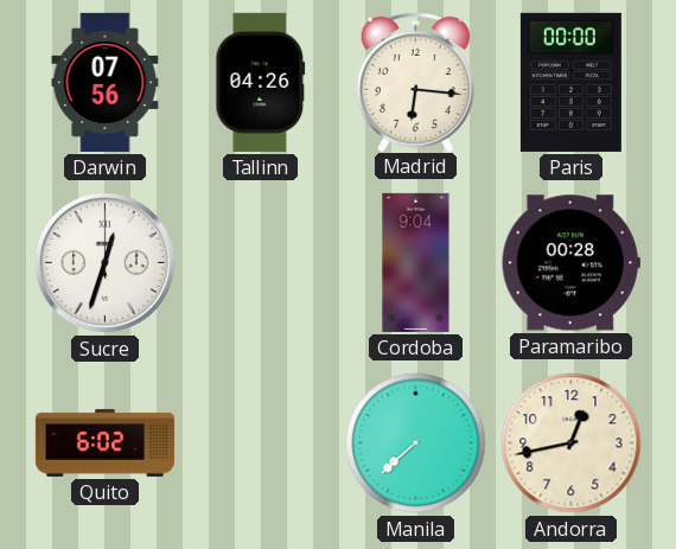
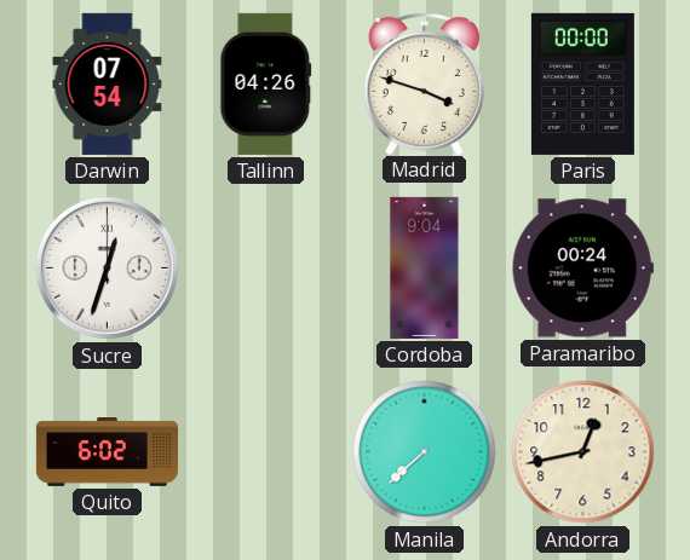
Darwin: 07:56 -> 07:54
Madrid: 6:16 -> 3:48
Paramaribo: 00:28 -> 00:24
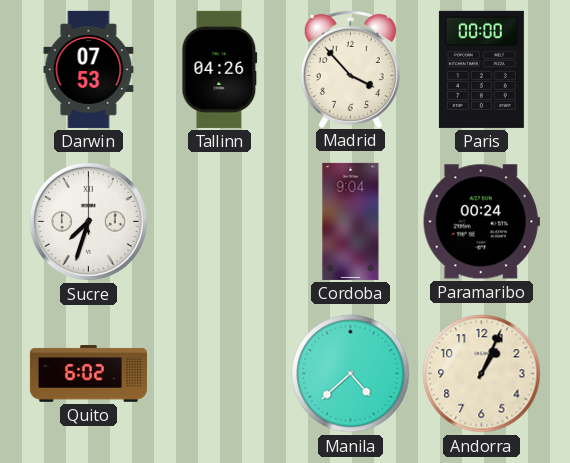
Darwin: 07:54 -> 07:53
Madrid: 3:48 -> 3:53
Sucre: 12:33 -> 7:33
Manila: 7:38 -> 4:38
Andorra: 12:43 -> 1:04
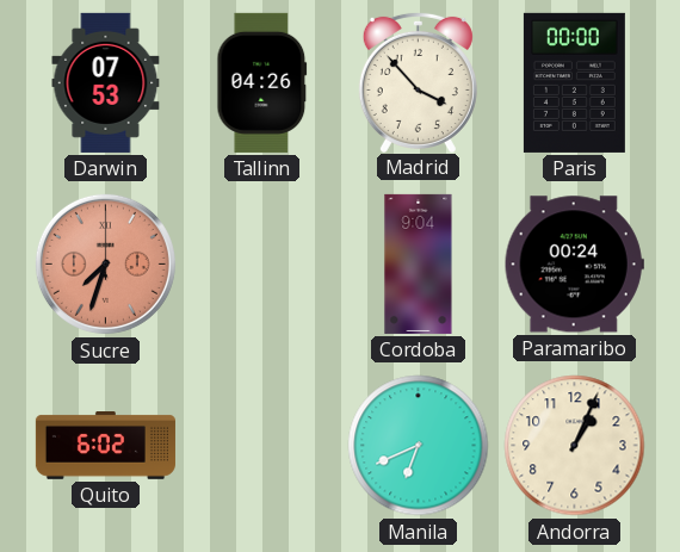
Sucre dial: white -> salmon
Manila: 4:38 -> 6:41
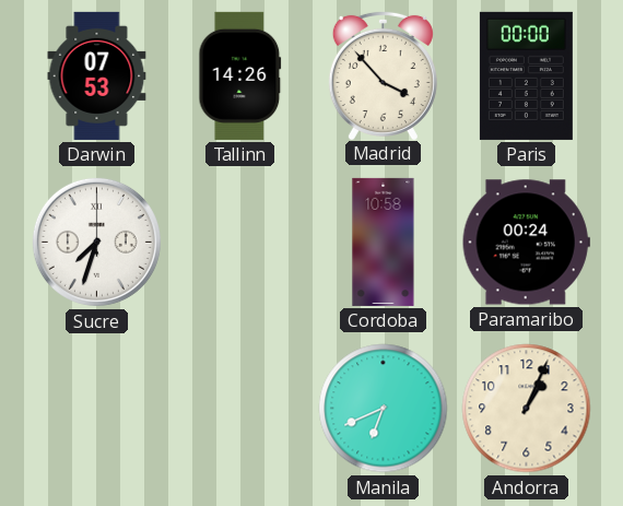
Tallinn: 04:26 -> 14:26
Sucre dial: salmon -> white
Cordoba: 9:04 -> 10:58
Quito: 6:02 -> none
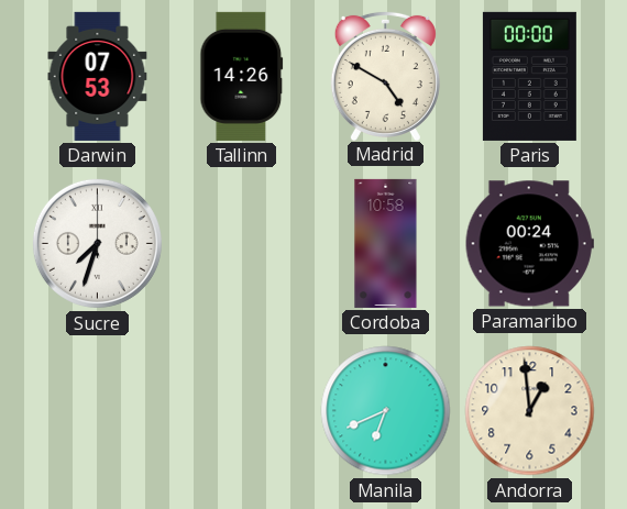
Madrid: 3:53 -> 4:50
Andorra: 1:04 -> 12:59
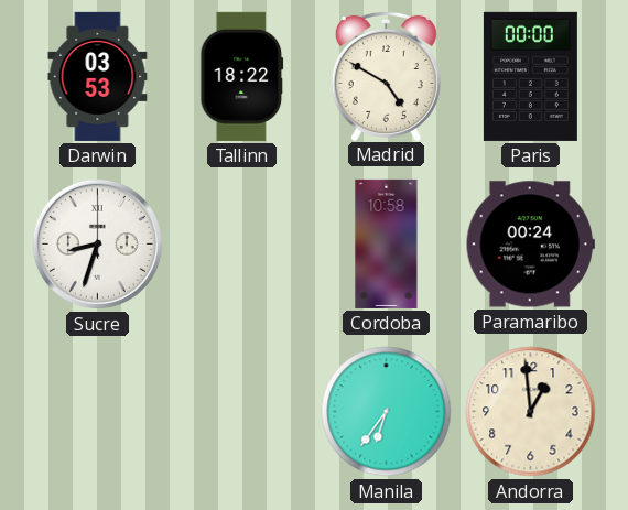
Darwin: 07:53 -> 03:53
Tallinn: 14:26 -> 18:22
Sucre: 7:33 -> 8:33
Manila: 6:41 -> 6:36
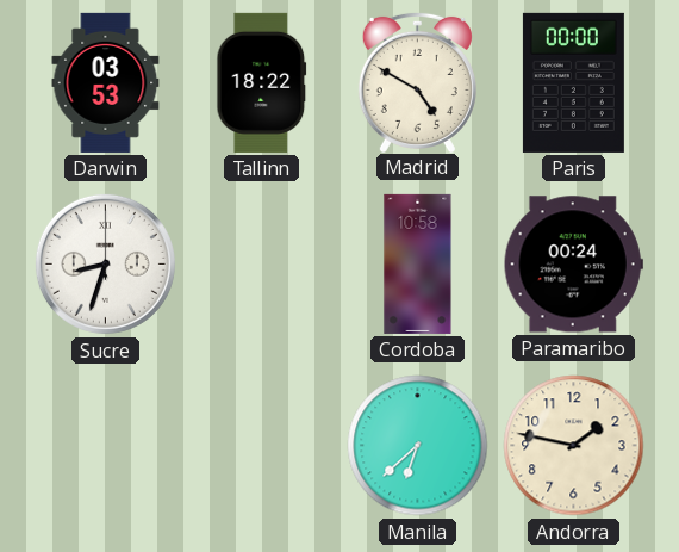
Manila: 6:36 -> 6:38
Andorra: 12:59 -> 1:47
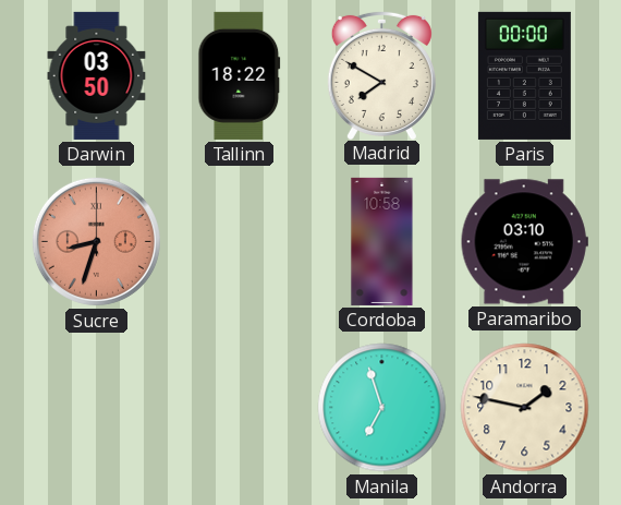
Darwin: 03:53 -> 03:50
Madrid: 4:50 -> 7:50
Sucre dial: white -> salmon
Paramaribo: 00:24 -> 03:10
Manila: 6:38 -> 6:57
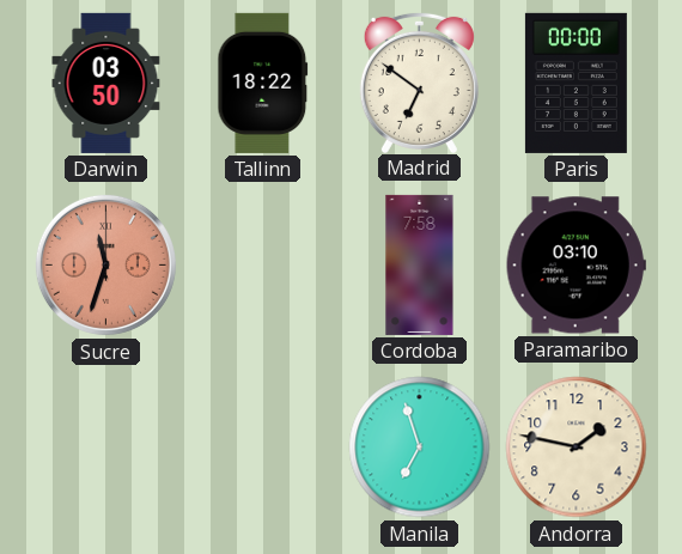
Madrid: 7:50 -> 6:51
Sucre: 8:33 -> 11:33
Cordoba: 10:58 -> 7:58
